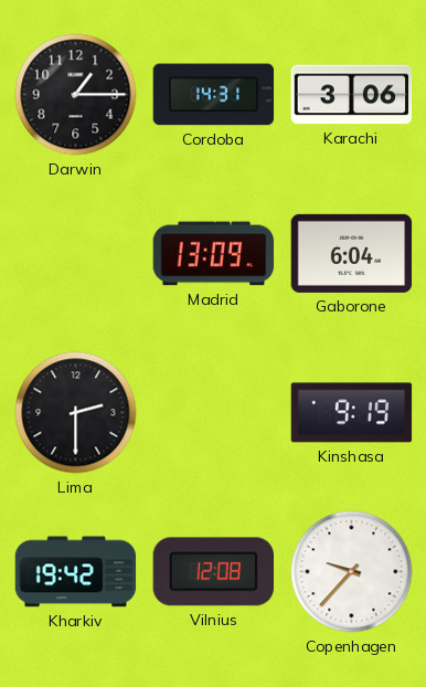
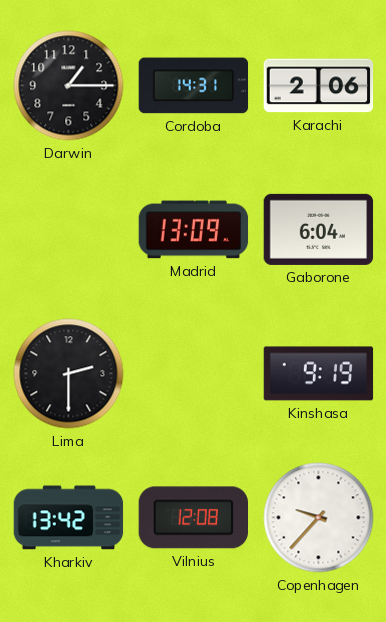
Karachi: 3:06 -> 2:06
Kharkiv: 19:42 -> 13:42
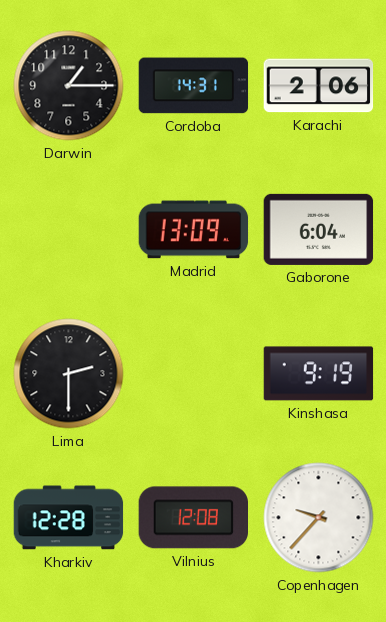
Kharkiv: 13:42 -> 12:28
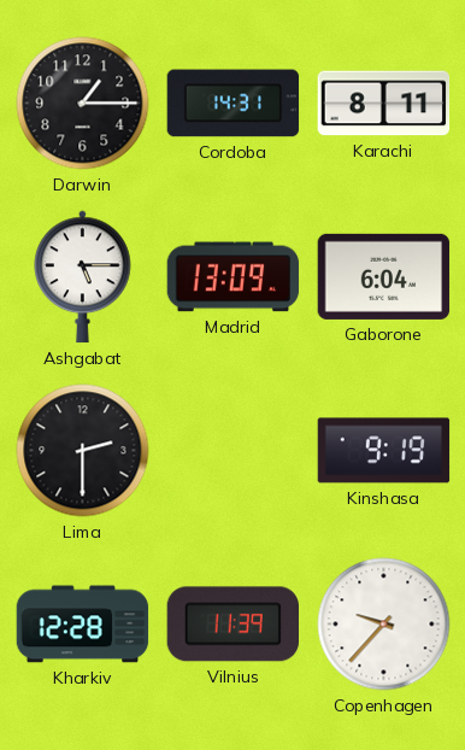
Karachi: 2:06 -> 8:11
Ashgabat: none -> 5:15
Vilnius: 12:08 -> 11:39
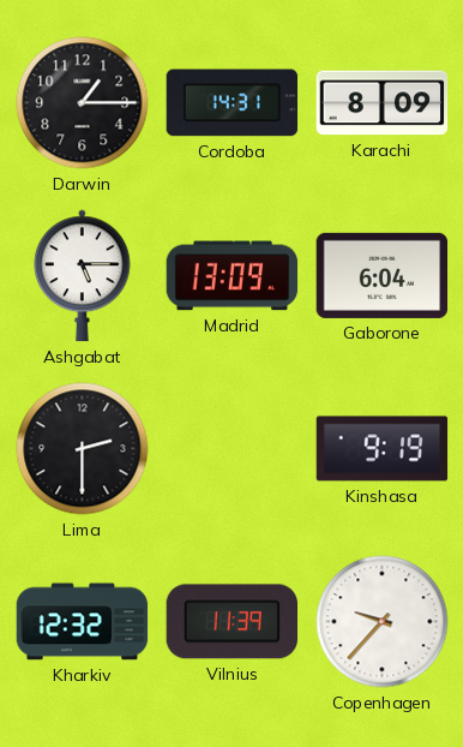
Karachi: 8:11 -> 8:09
Kharkiv: 12:28 -> 12:32
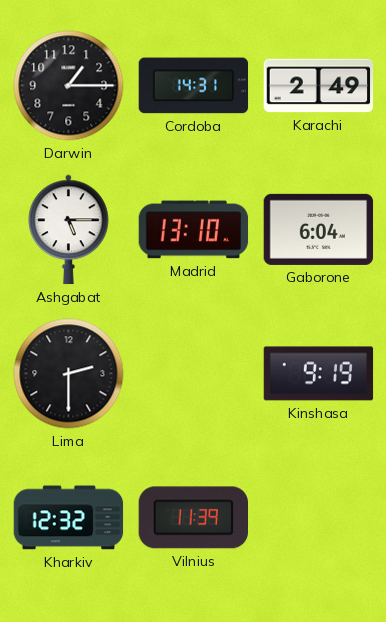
Karachi: 8:09 -> 2:49
Madrid: 13:09 -> 13:10
Copenhagen: 9:37 -> none
